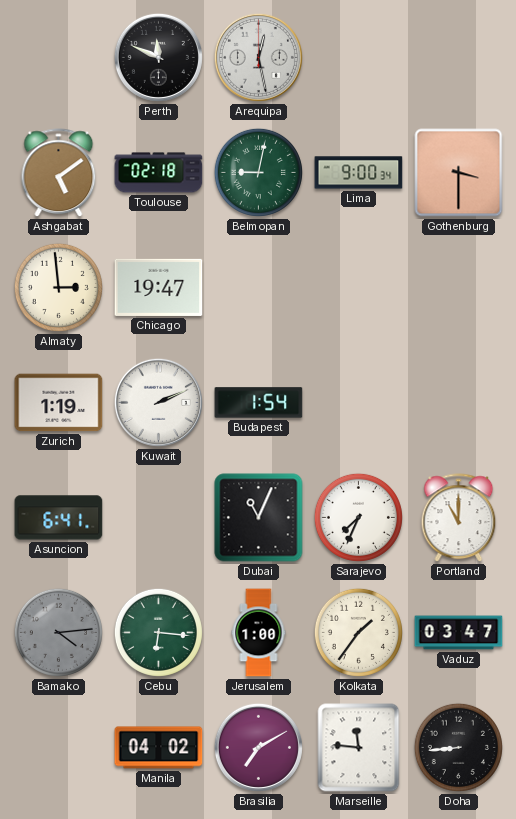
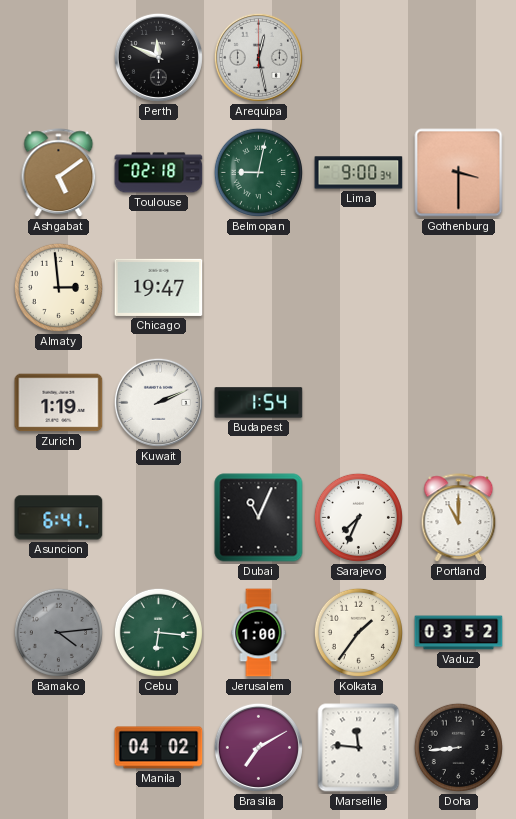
Vaduz: 03:47 -> 03:52
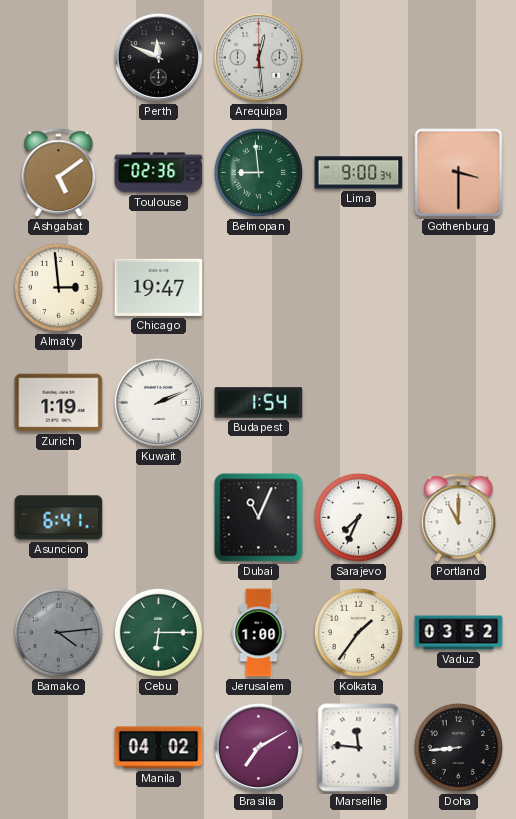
Arequipa: 12:28 -> 12:29
Toulouse: 02:18 -> 02:36
Belmopan: 9:02 -> 8:59
Cebu: 6:16 -> 6:15
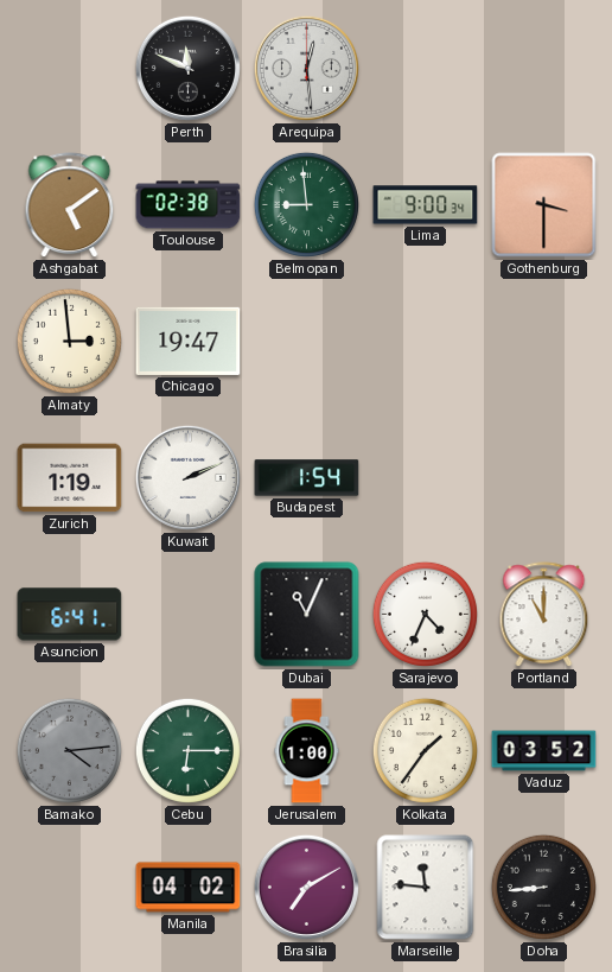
Toulouse: 02:36 -> 02:38
Sarajevo: 7:34 -> 4:34
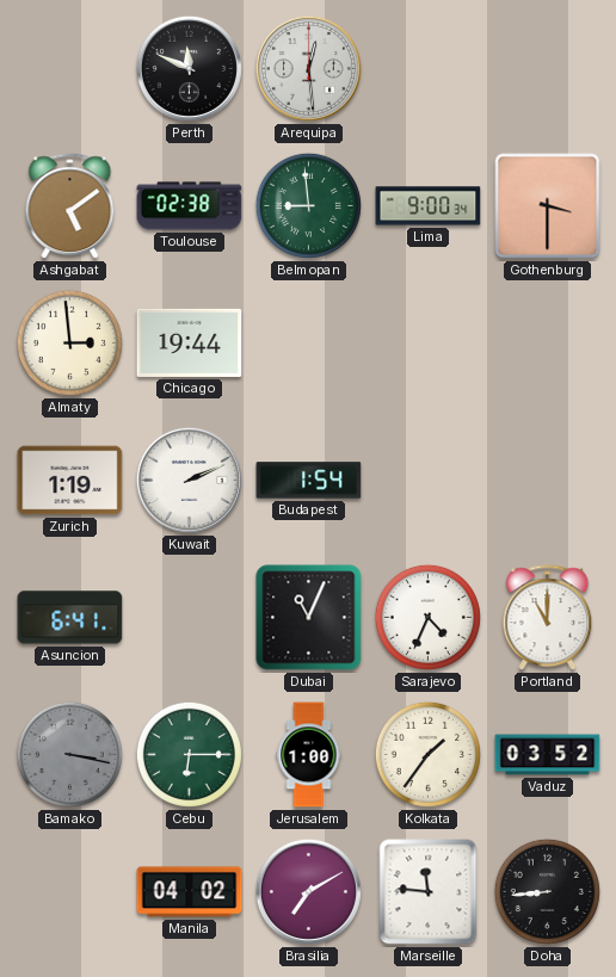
Chicago: 19:47 -> 19:44
Bamako: 4:14 -> 3:17
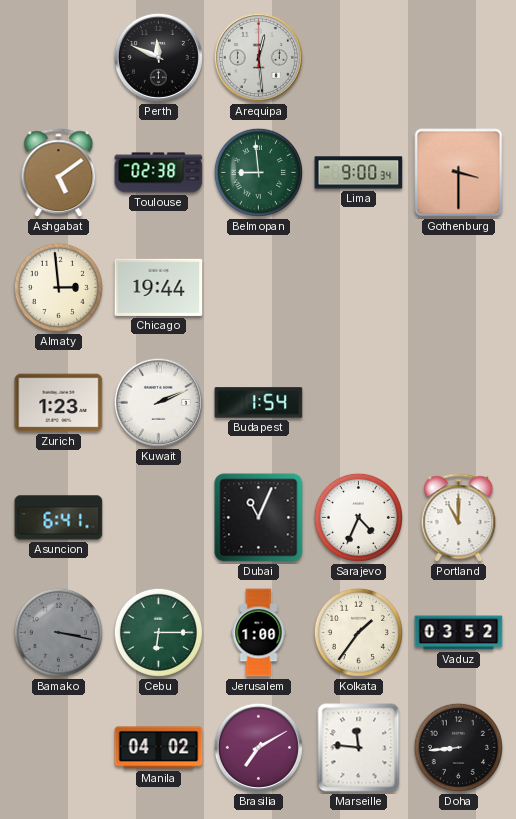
Zurich: 1:19 -> 1:23
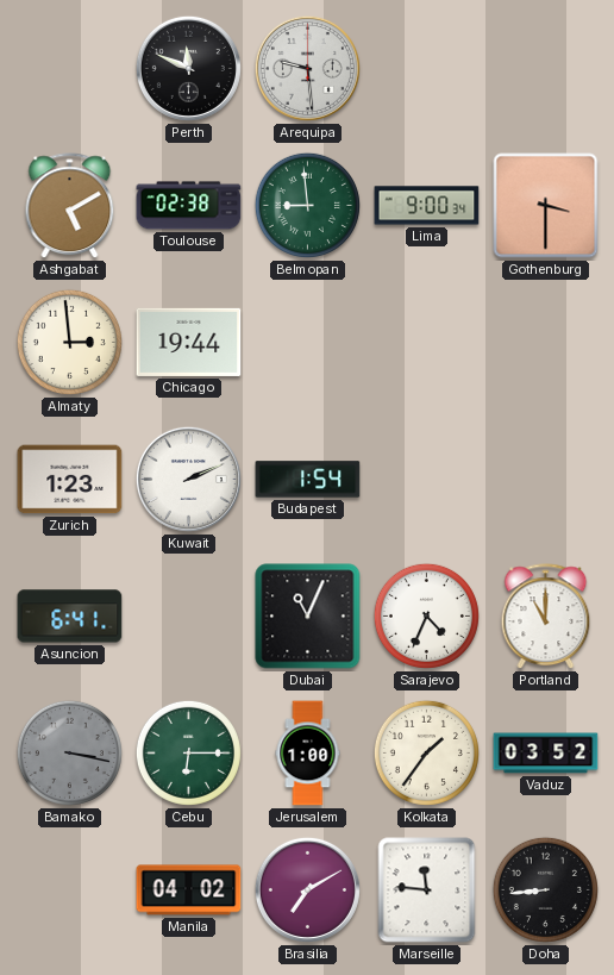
Arequipa: 12:29 -> 9:29
Ashgabat: 5:09 -> 5:10
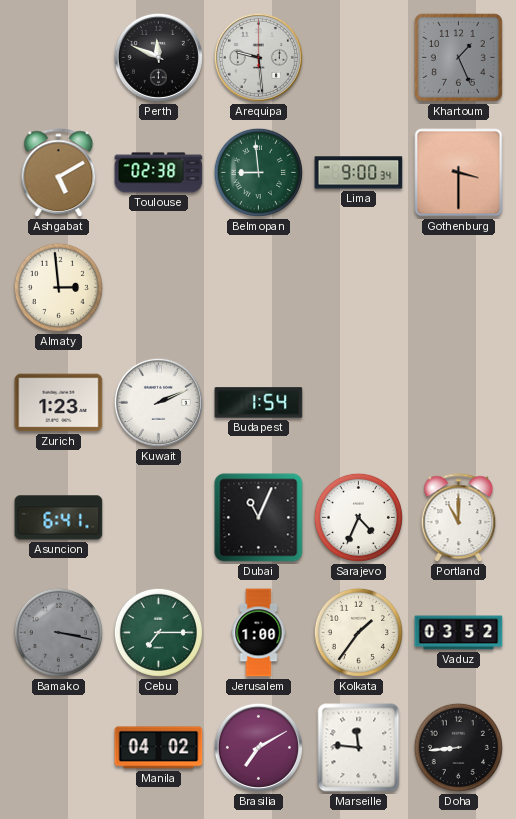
Khartoum: none -> 1:26
Chicago: 19:44 -> none
Cebu: 6:15 -> 7:15
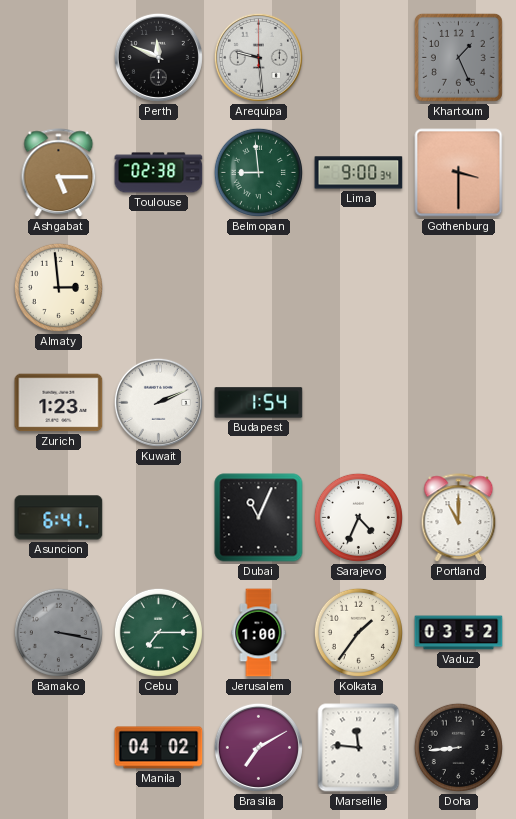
Ashgabat: 5:10 -> 5:15
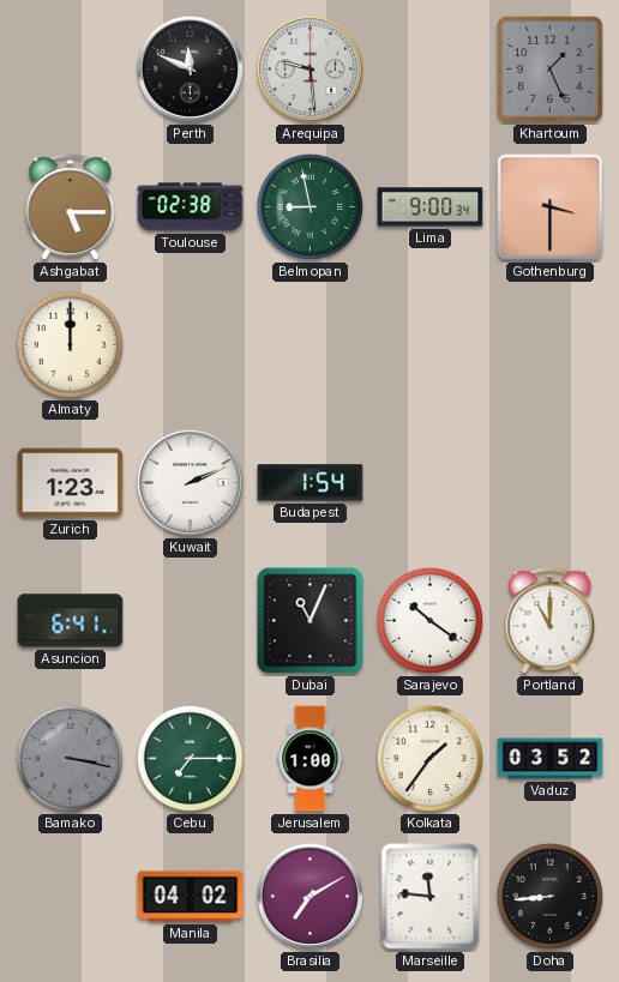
Belmopan: 8:59 -> 8:58
Almaty: 2:59 -> 12:00
Sarajevo: 4:34 -> 10:21
